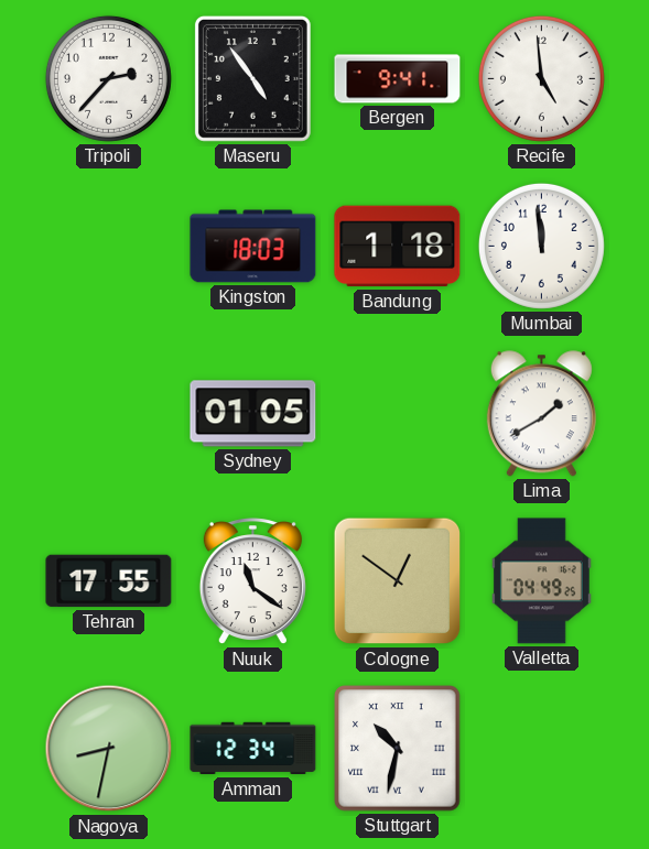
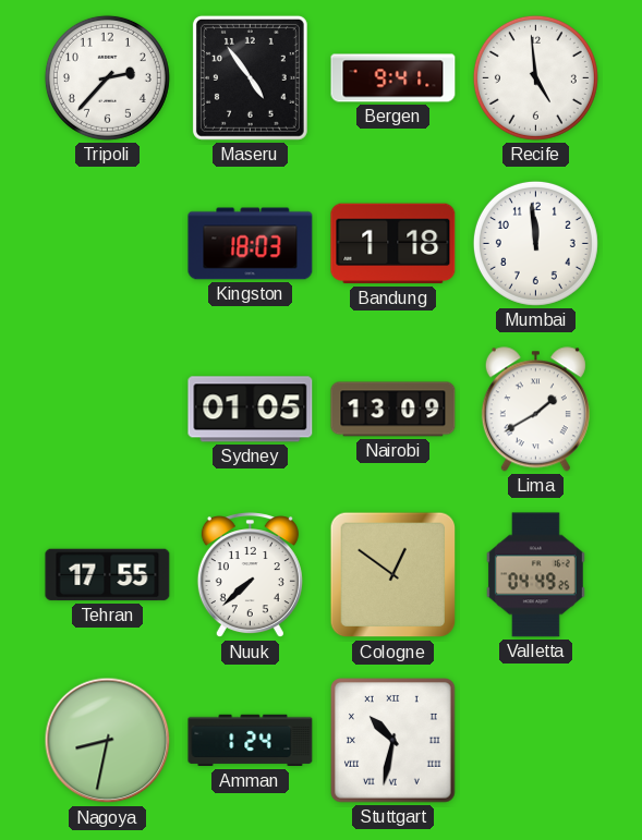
Nairobi: none -> 13:09
Nuuk: 11:21 -> 7:38
Amman: 12:34 -> 1:24
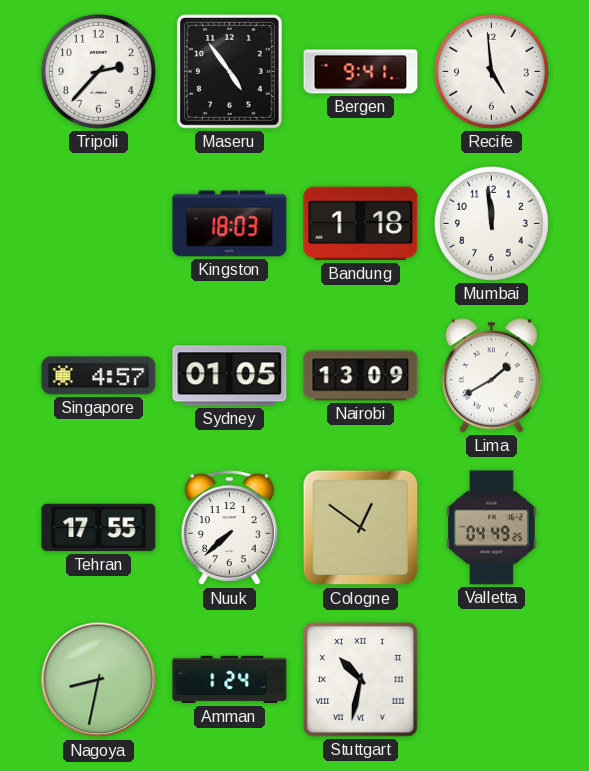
Singapore: none -> 4:57
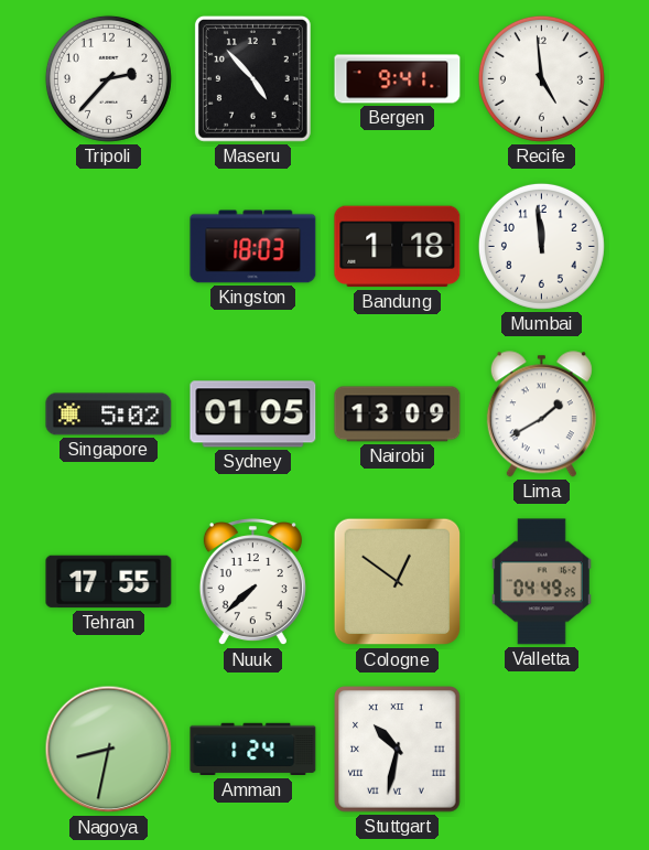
Maseru: 4:54 -> 4:53
Singapore: 4:57 -> 5:02
